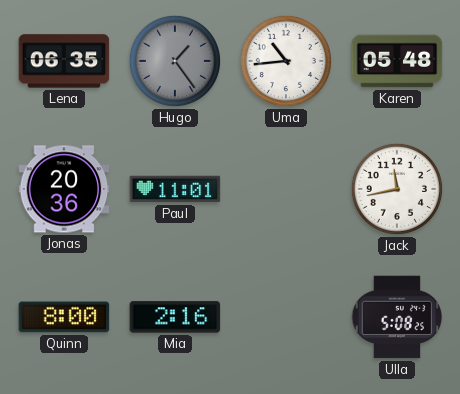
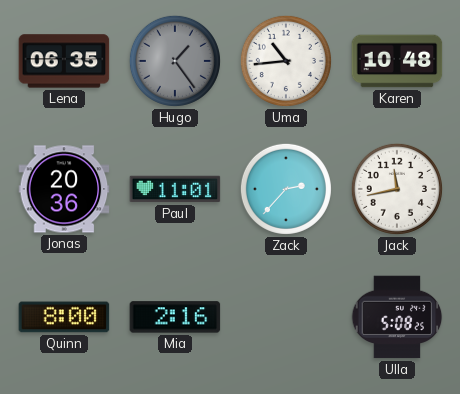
Karen: 05:48 -> 10:48
Zack: none -> 2:37
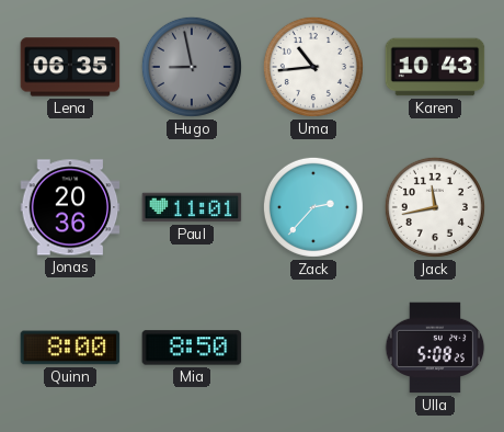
Hugo: 1:24 -> 8:58
Karen: 10:48 -> 10:43
Mia: 2:16 -> 8:50
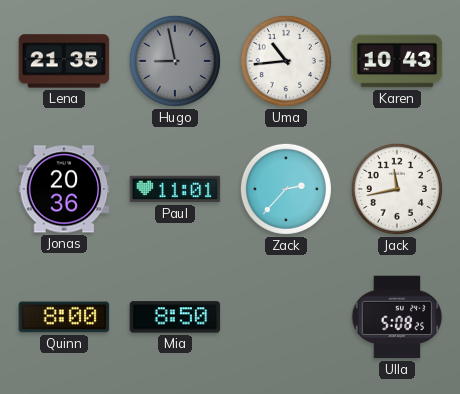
Lena: 06:35 -> 21:35
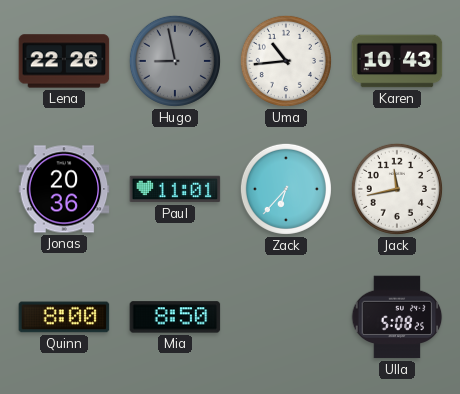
Lena: 21:35 -> 22:26
Zack: 2:37 -> 6:37
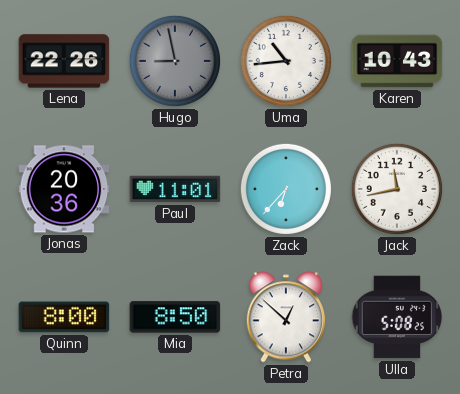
Petra: none -> 12:52
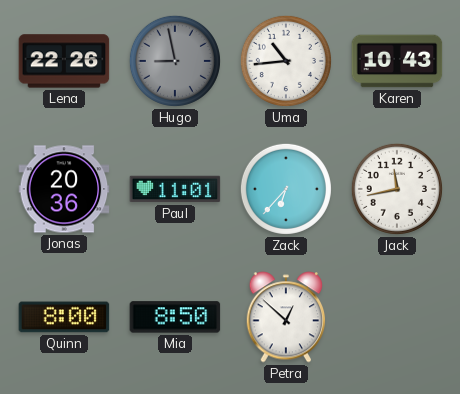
Ulla: 5:08 -> none
